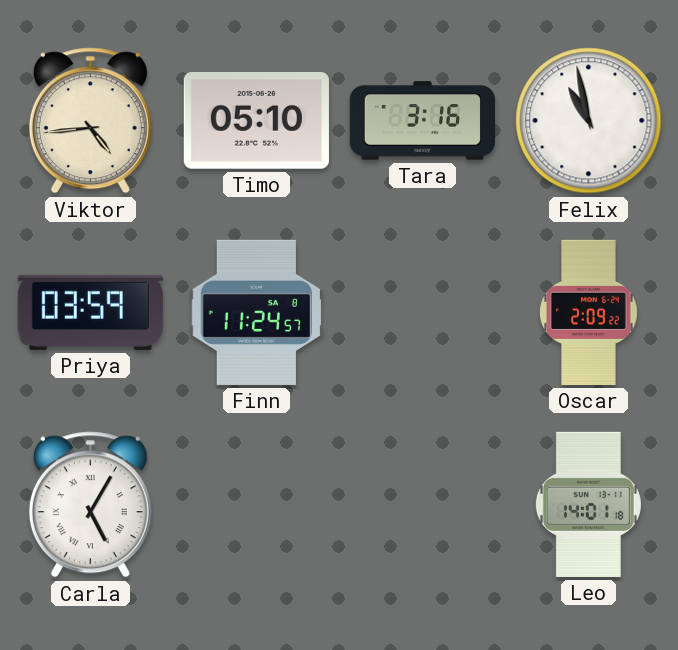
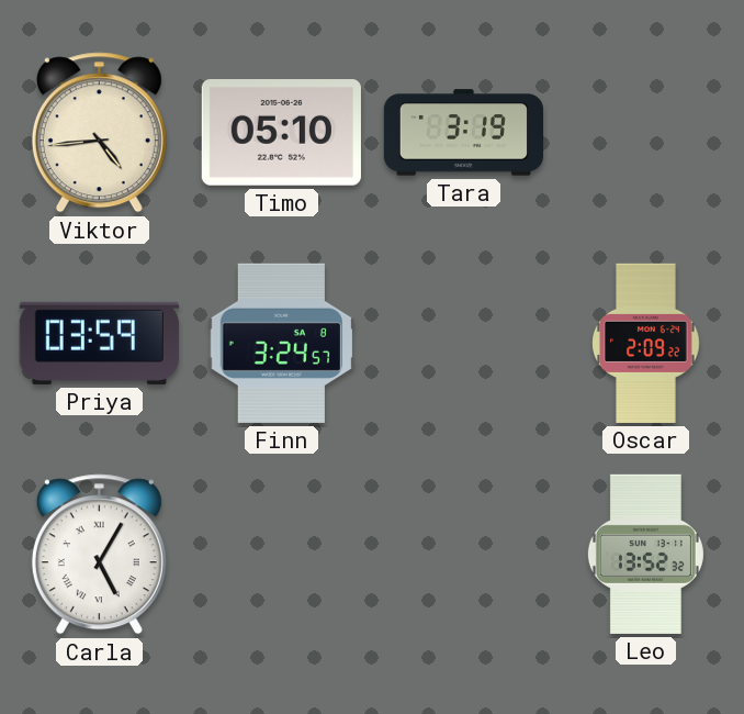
Tara: 3:16 -> 3:19
Felix: 10:58 -> none
Finn: 11:24 -> 3:24
Leo: 14:01 -> 13:52
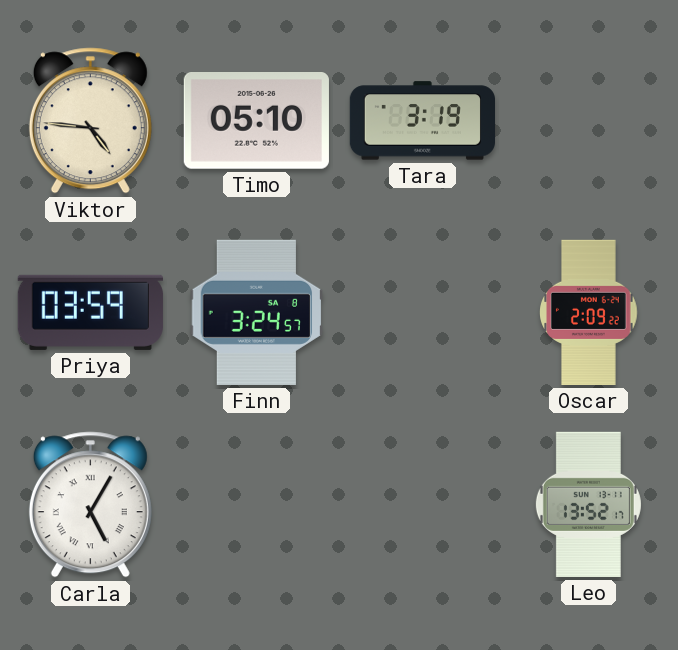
Viktor: 4:44 -> 4:46
Leo: 13:52:32 -> 13:52:17
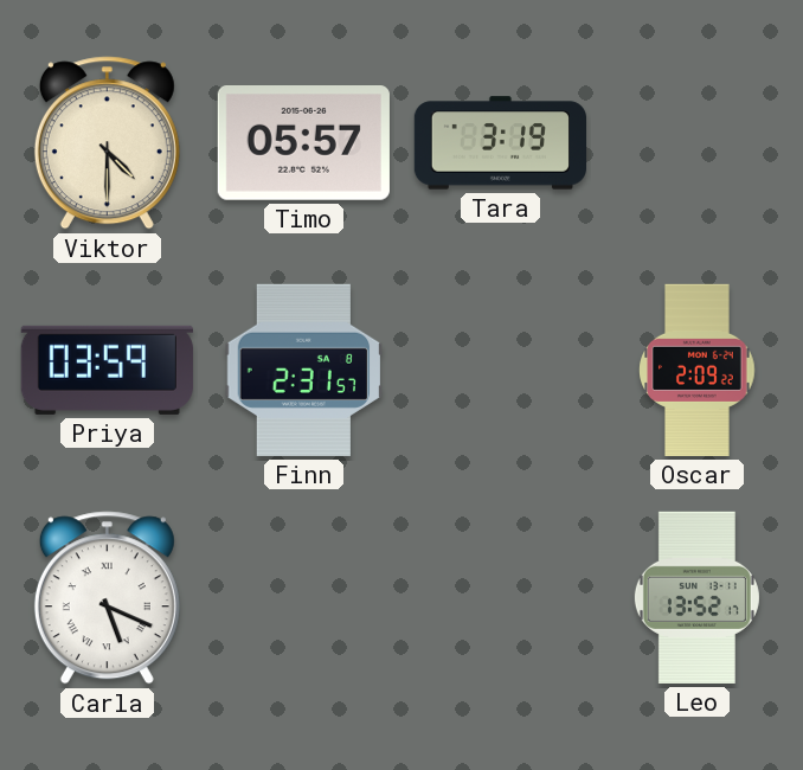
Viktor: 4:46 -> 4:30
Timo: 05:10 -> 05:57
Finn: 3:24 -> 2:31
Carla: 5:05 -> 5:19
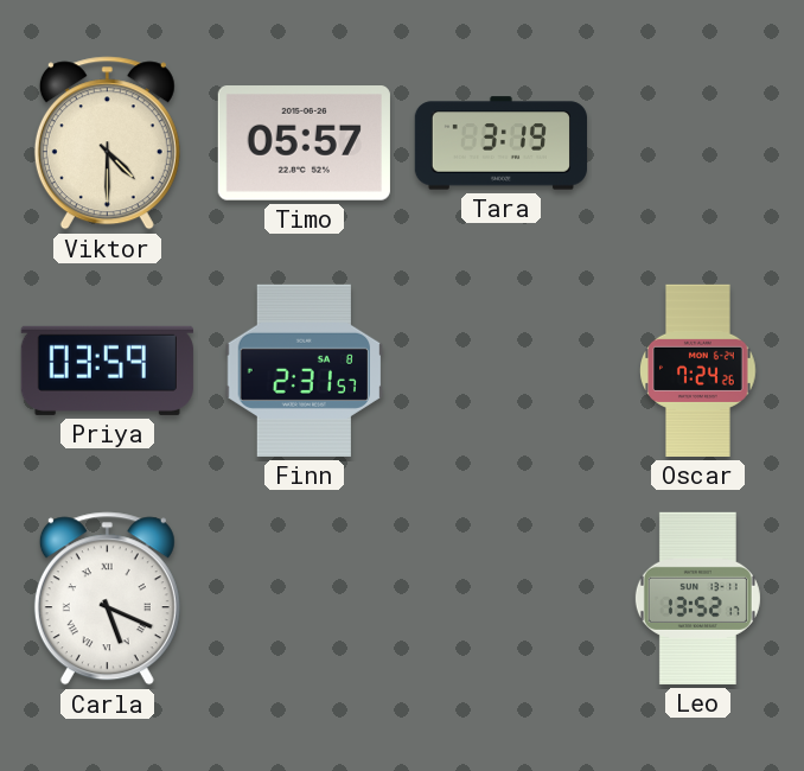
Oscar: 2:09 -> 7:24
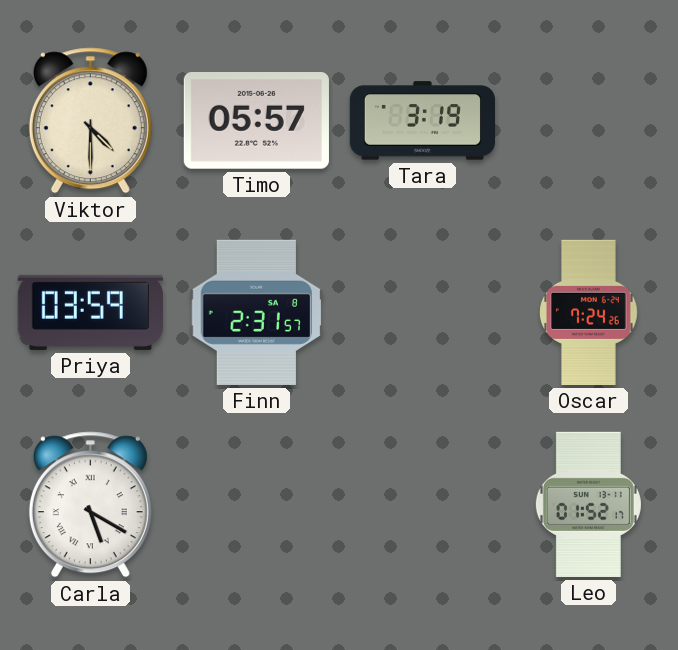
Carla: 5:19 -> 5:20
Leo: 13:52 -> 01:52
